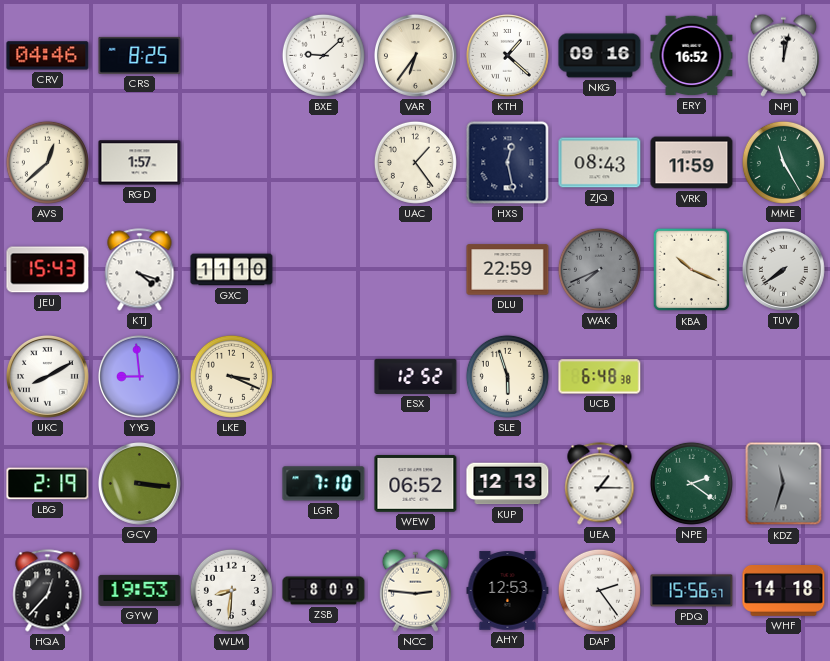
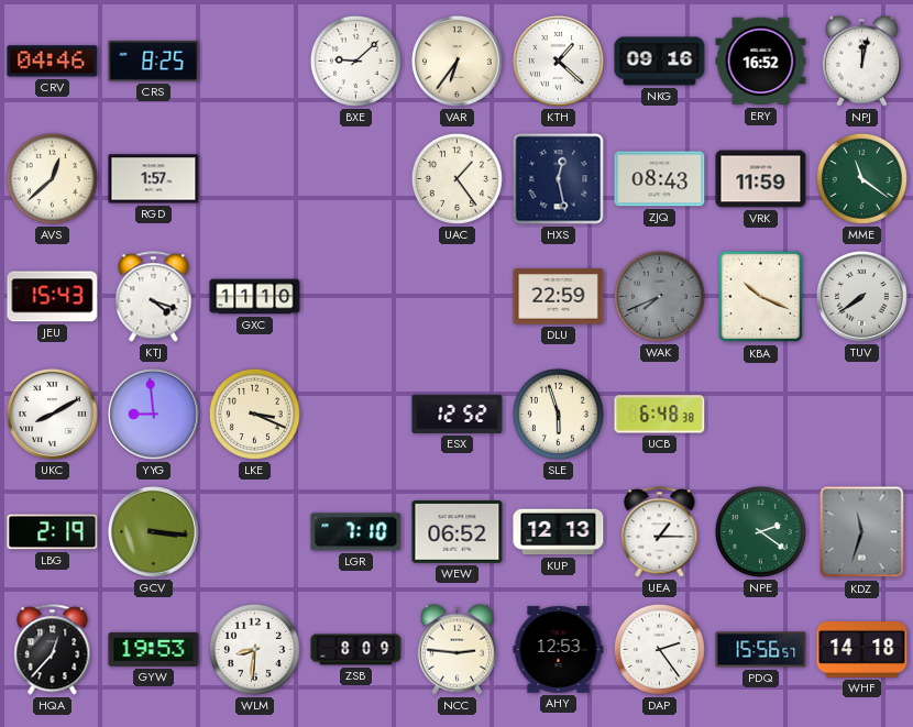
MME: 11:25 -> 11:21
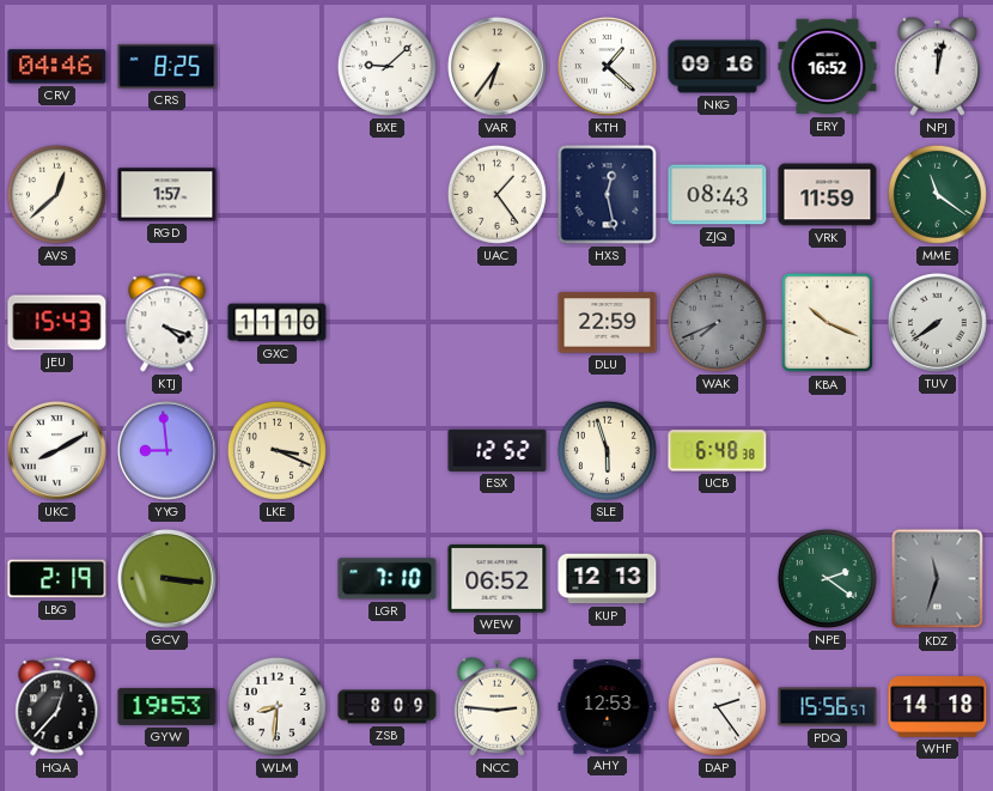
UEA: 1:15 -> none
